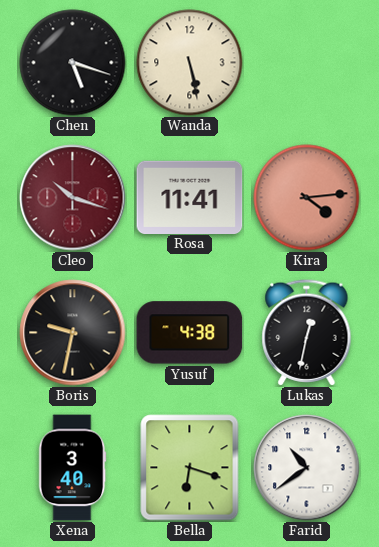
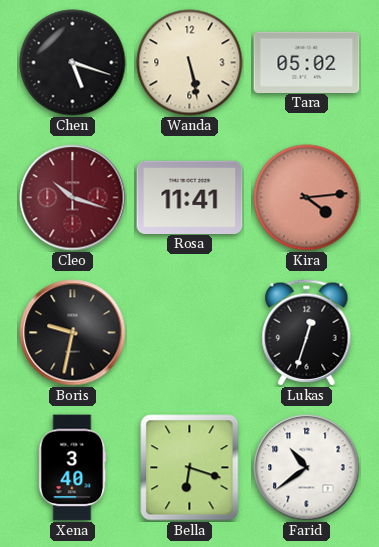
Tara: none -> 05:02
Yusuf: 4:38 -> none
Lukas: 12:32 -> 12:33
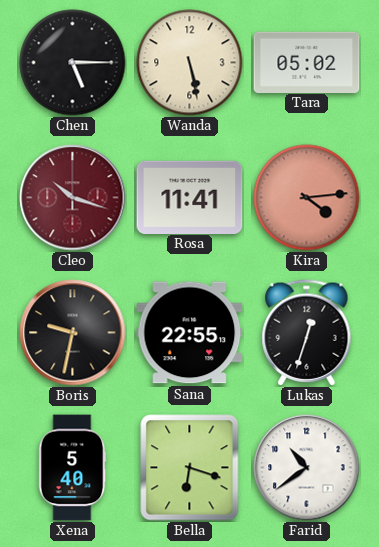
Chen: 5:18 -> 5:15
Sana: none -> 22:55
Xena: 3:40 -> 5:40
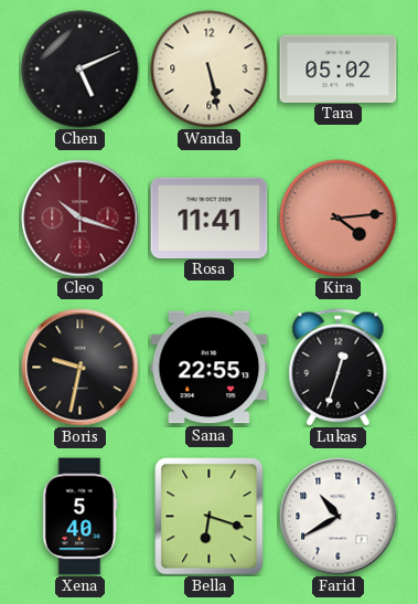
Chen: 5:15 -> 5:11
Farid: 10:39 -> 10:40
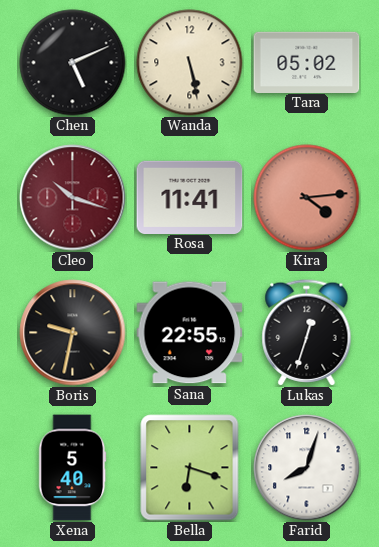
Farid: 10:40 -> 8:03
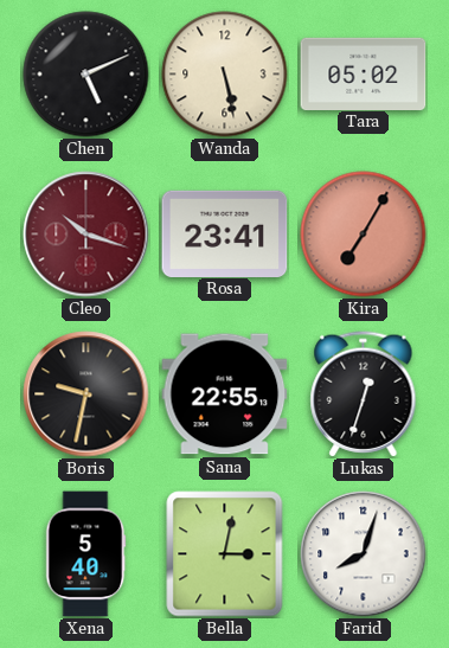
Rosa: 11:41 -> 23:41
Kira: 4:14 -> 7:05
Bella: 6:18 -> 3:02
